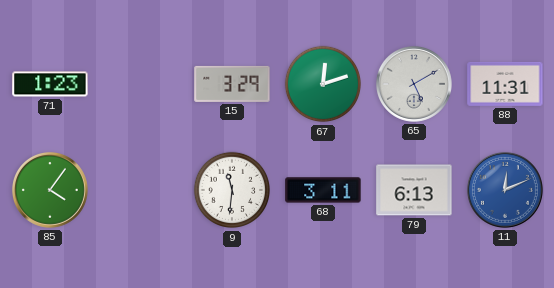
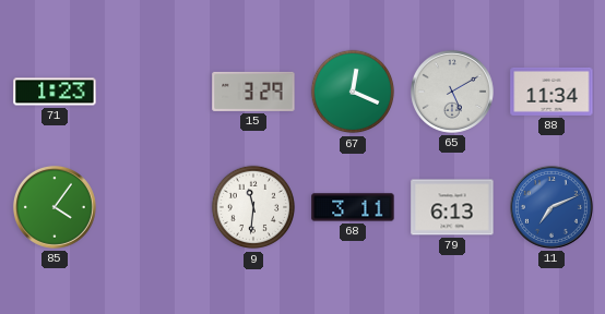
67: 12:12 -> 12:19
88: 11:31 -> 11:34
11: 12:11 -> 7:11
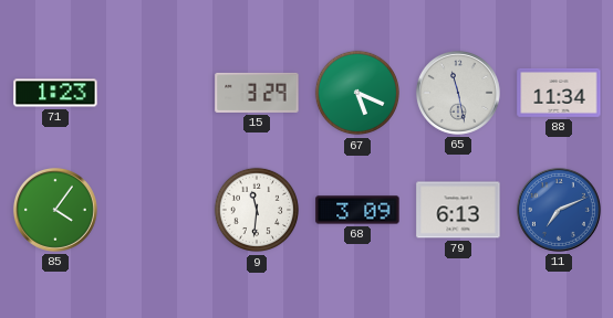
67: 12:19 -> 5:19
65: 5:10 -> 11:28
68: 3:11 -> 3:09
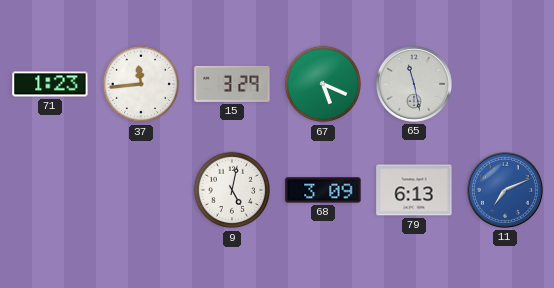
37: none -> 11:44
88: 11:34 -> none
85: 4:06 -> none
9: 11:31 -> 5:02
